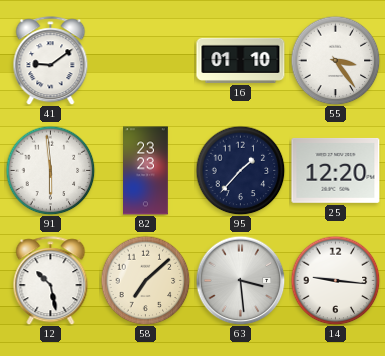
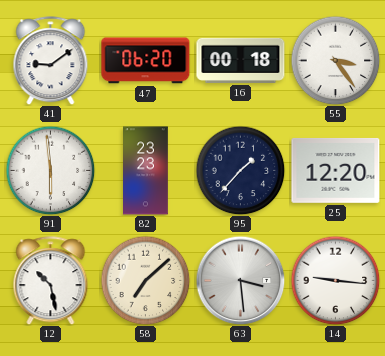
47: none -> 06:20
16: 01:10 -> 00:18
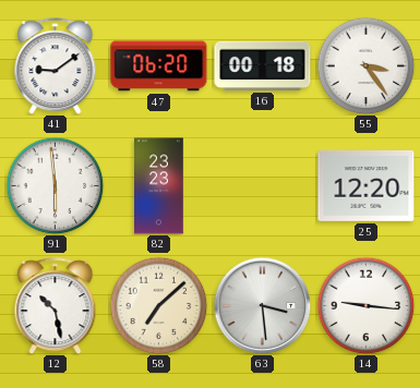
95: 1:37 -> none
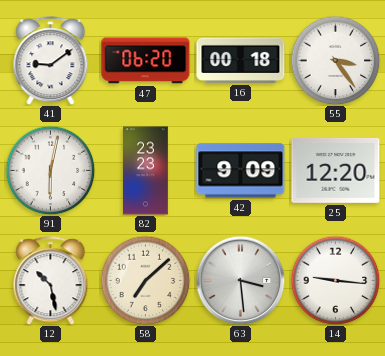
91: 5:59 -> 6:02
42: none -> 9:09
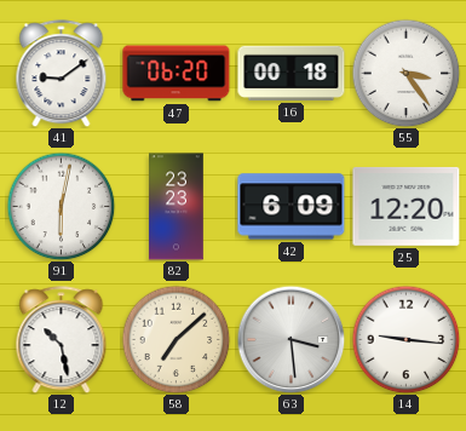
42: 9:09 -> 6:09
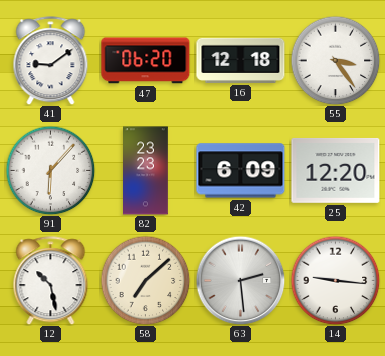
16: 00:18 -> 12:18
91: 6:02 -> 6:07
63: 3:29 -> 2:29
